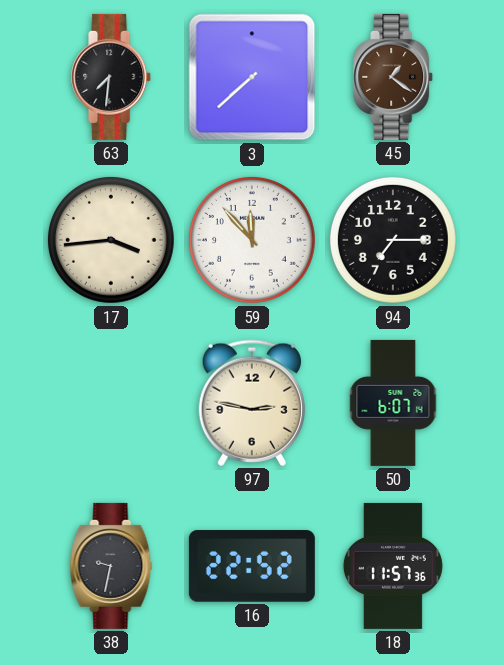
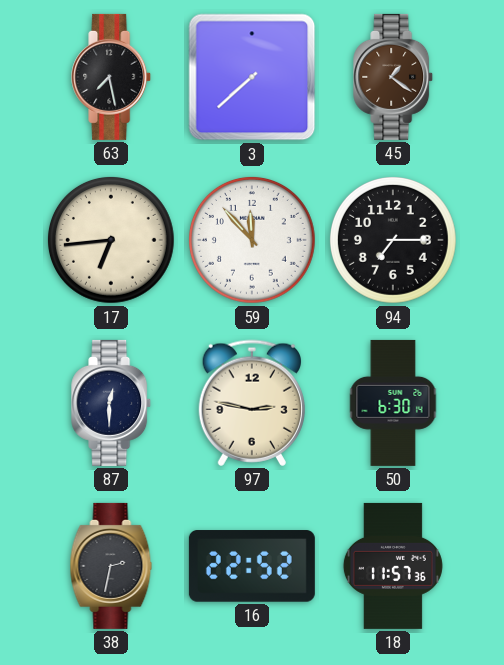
63: 7:31 -> 7:28
17: 3:44 -> 6:44
87: none -> 12:30
50: 6:07 -> 6:30
38: 9:32 -> 2:32
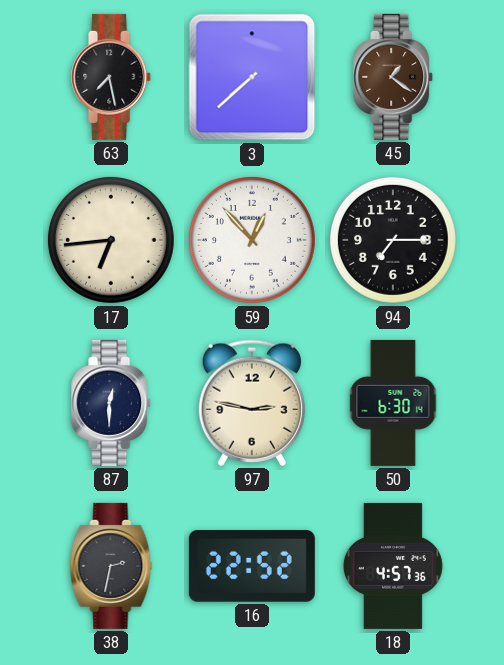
59: 11:53 -> 12:53
18: 11:57 -> 4:57
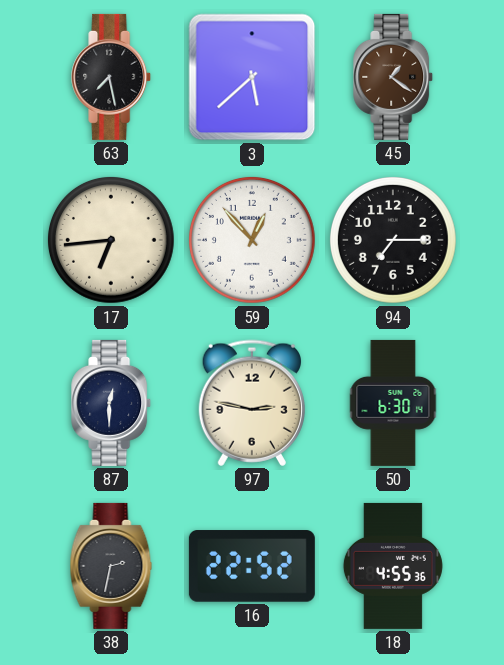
3: 7:38 -> 5:38
18: 4:57 -> 4:55
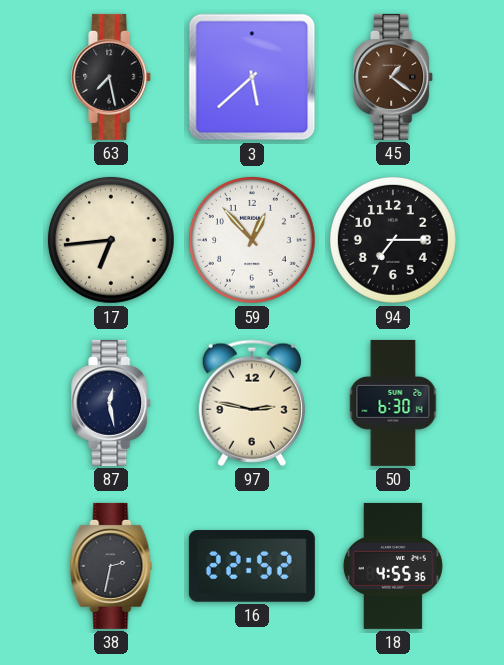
87: 12:30 -> 12:28
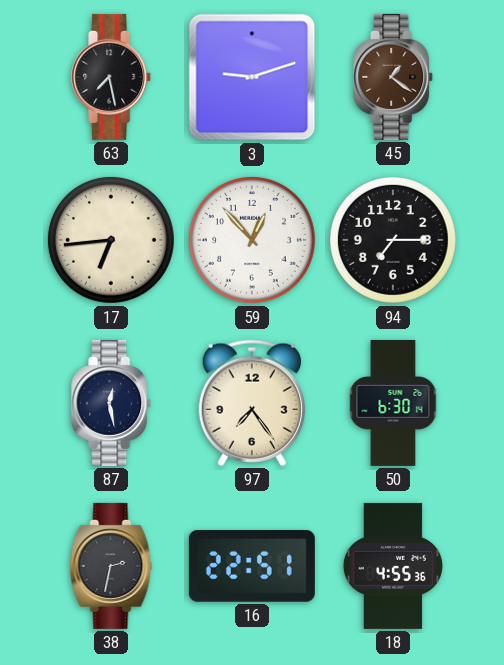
3: 5:38 -> 9:12
97: 2:47 -> 7:24
16: 22:52 -> 22:51
